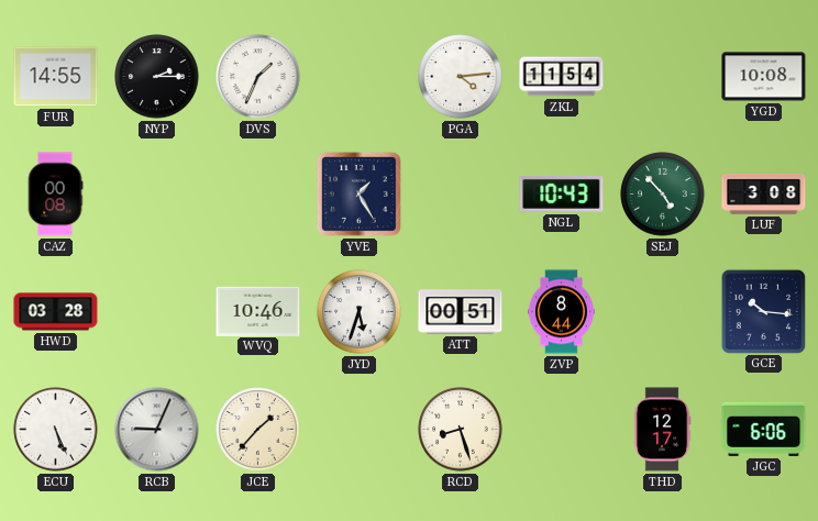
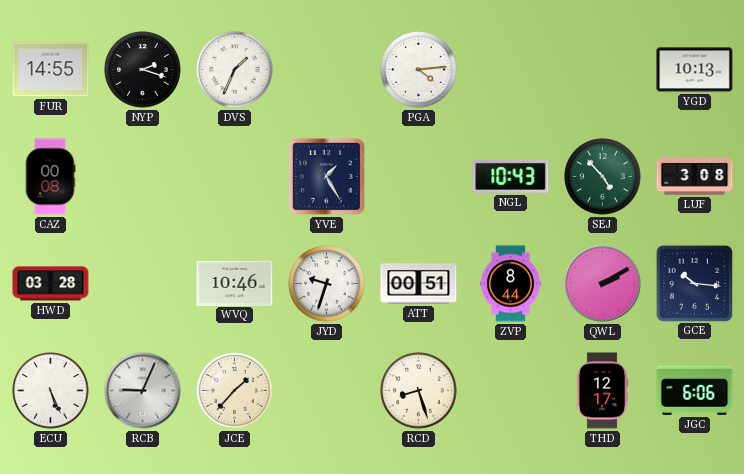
NYP: 2:15 -> 2:18
ZKL: 11:54 -> none
YGD: 10:08 -> 10:13
JYD: 5:33 -> 9:33
QWL: none -> 2:10
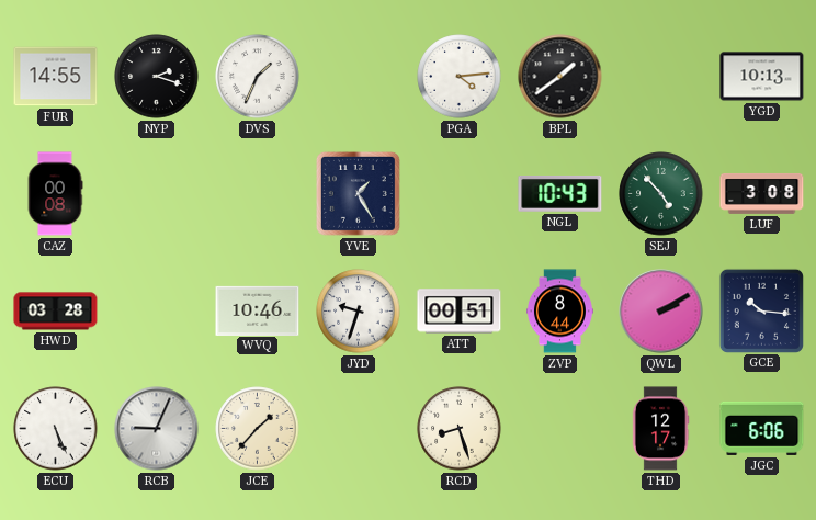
BPL: none -> 1:39
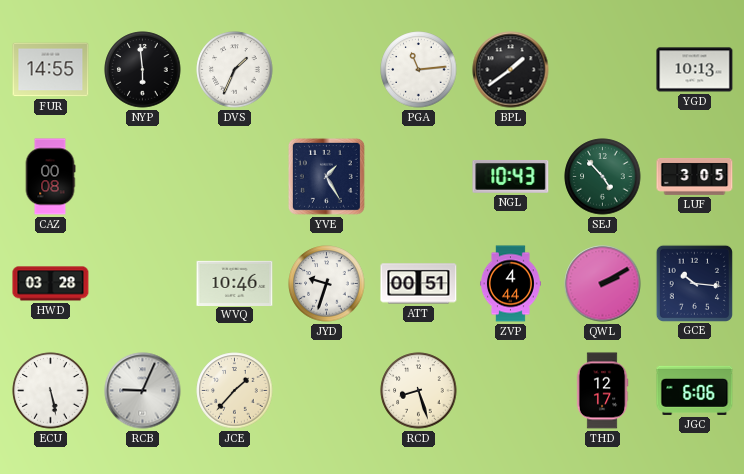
NYP: 2:18 -> 5:59
PGA: 4:14 -> 11:14
LUF: 3:08 -> 3:05
ZVP: 8:44 -> 4:44
ECU: 5:26 -> 5:28
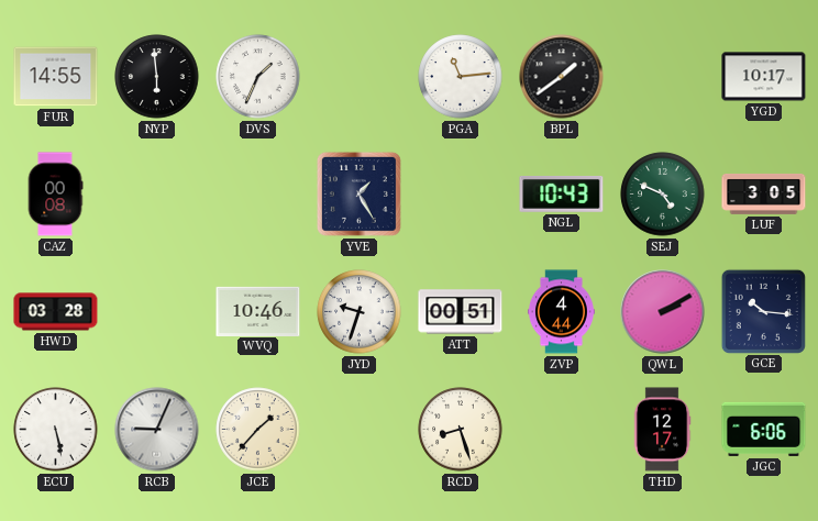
YGD: 10:13 -> 10:17
SEJ: 4:53 -> 4:49
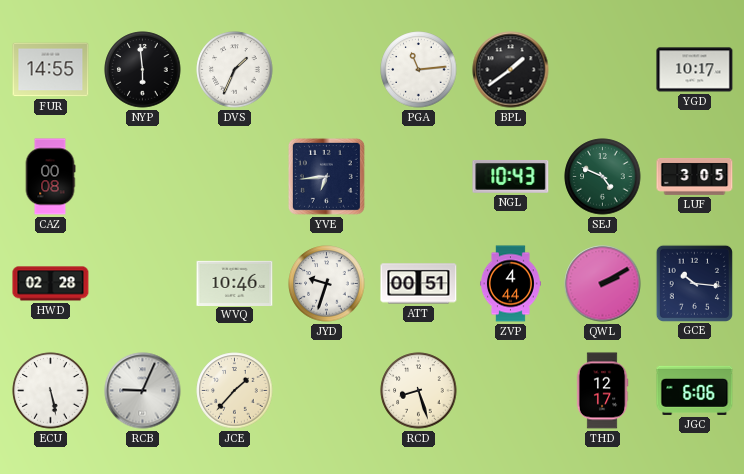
YVE: 1:25 -> 6:44
HWD: 03:28 -> 02:28
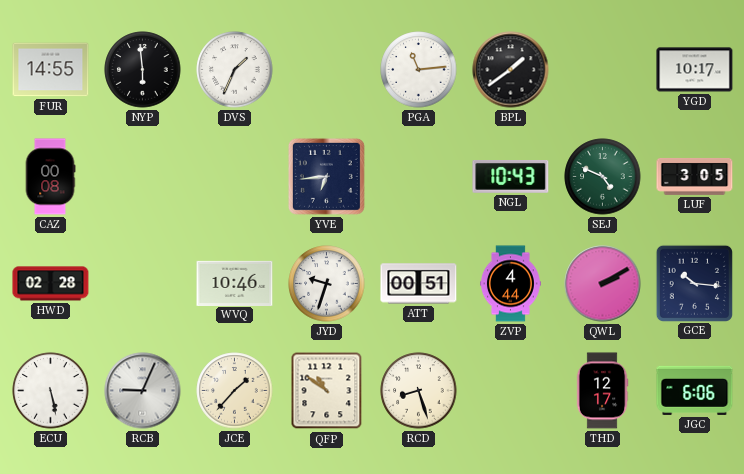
QFP: none -> 10:51
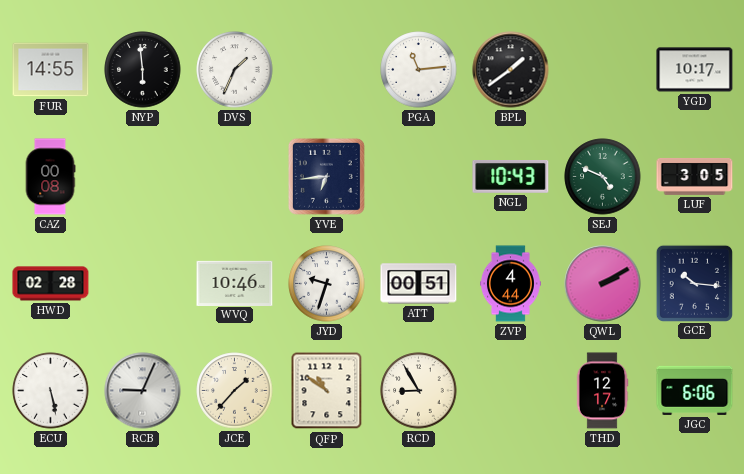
RCD: 8:27 -> 8:55
